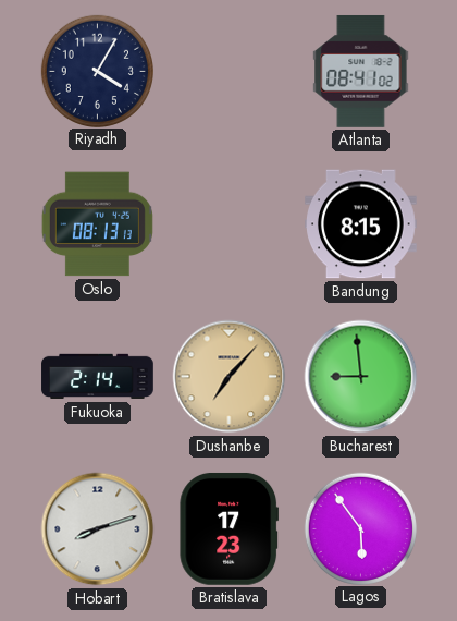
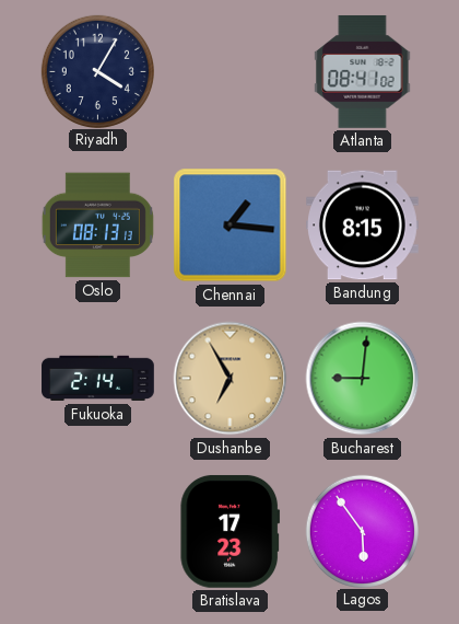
Chennai: none -> 1:16
Dushanbe: 7:07 -> 6:55
Bucharest: 8:59 -> 9:01
Hobart: 8:12 -> none
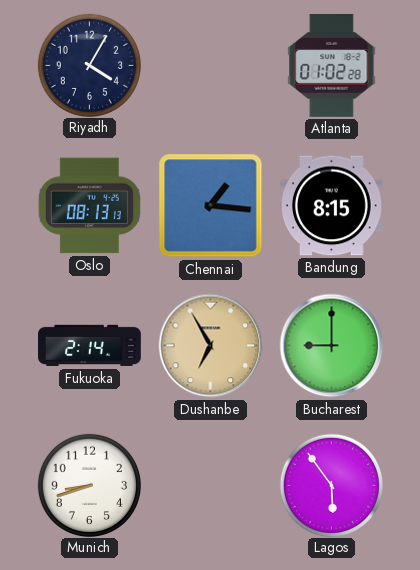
Atlanta: 08:41 -> 01:02
Bucharest: 9:01 -> 9:00
Munich: none -> 8:42
Bratislava: 17:23 -> none
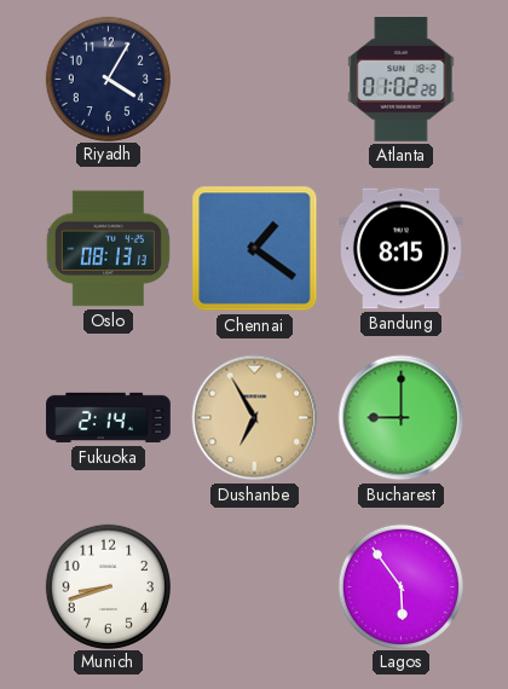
Chennai: 1:16 -> 1:21
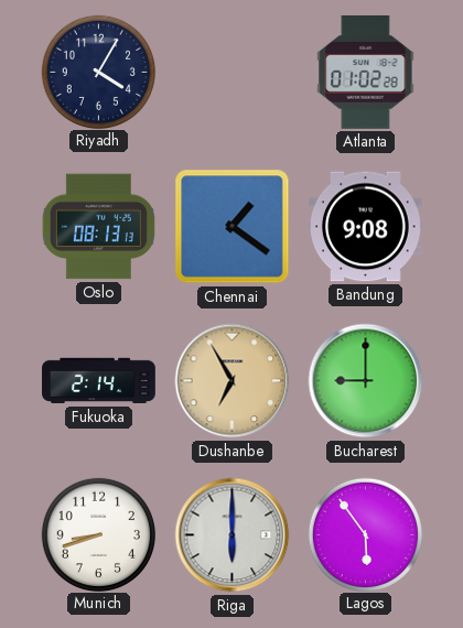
Bandung: 8:15 -> 9:08
Riga: none -> 6:00
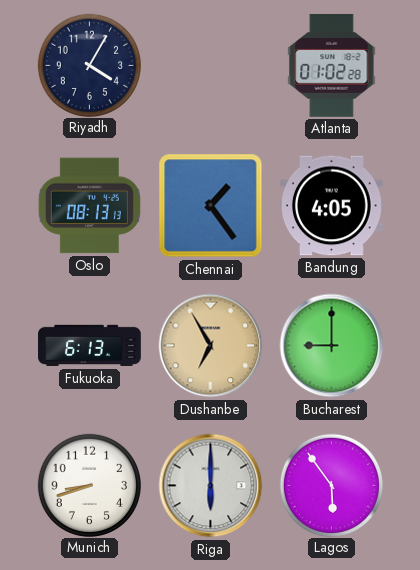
Chennai: 1:21 -> 1:24
Bandung: 9:08 -> 4:05
Fukuoka: 2:14 -> 6:13
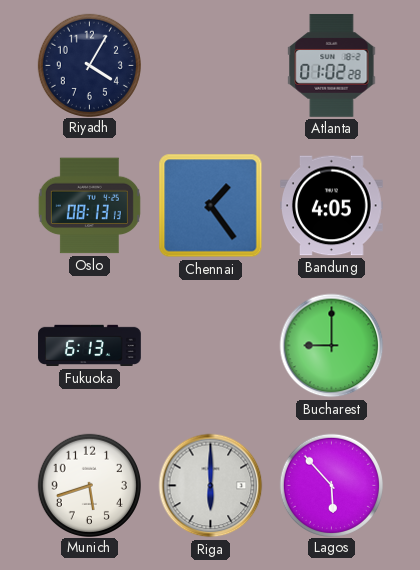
Dushanbe: 6:55 -> none
Munich: 8:42 -> 5:42
Lagos: 5:54 -> 5:53
